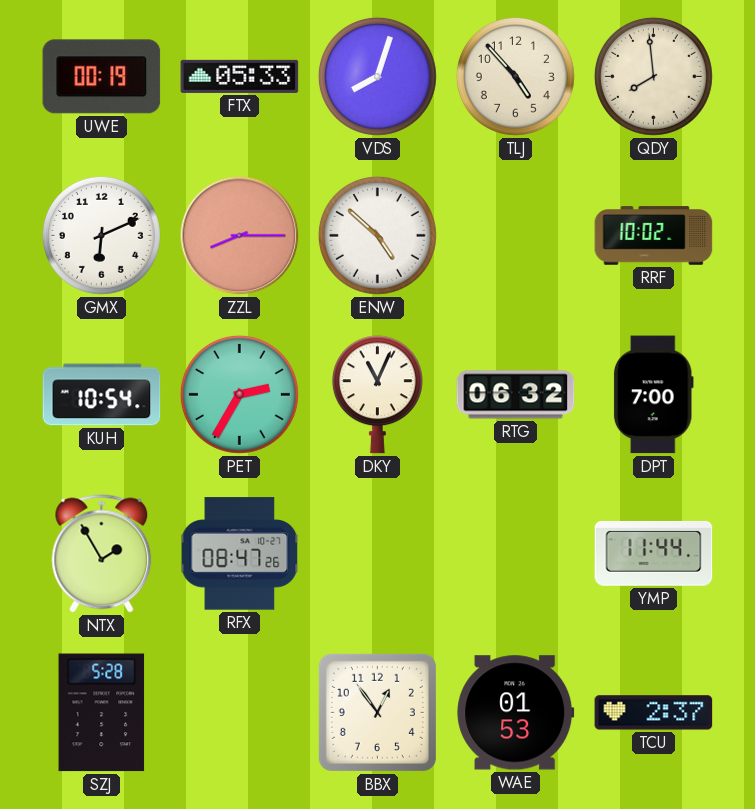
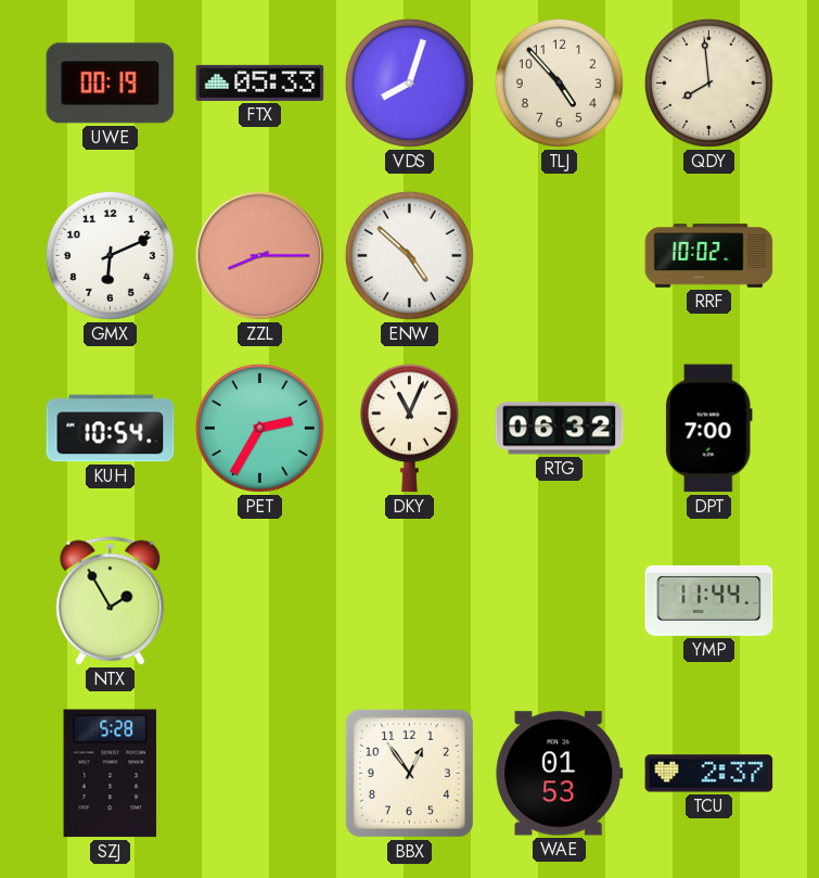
RFX: 08:47 -> none
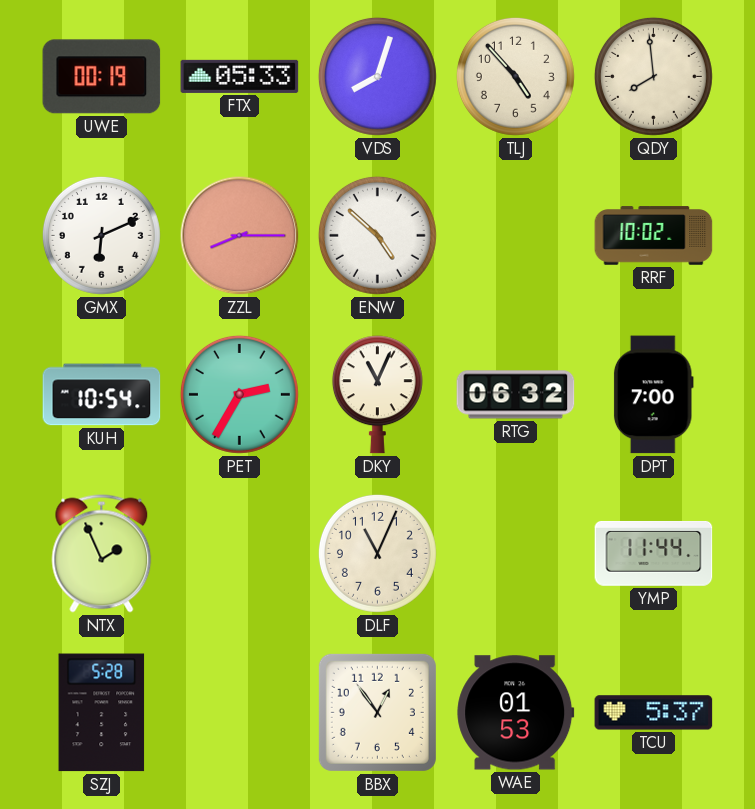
NTX: 1:55 -> 1:56
DLF: none -> 11:04
TCU: 2:37 -> 5:37
